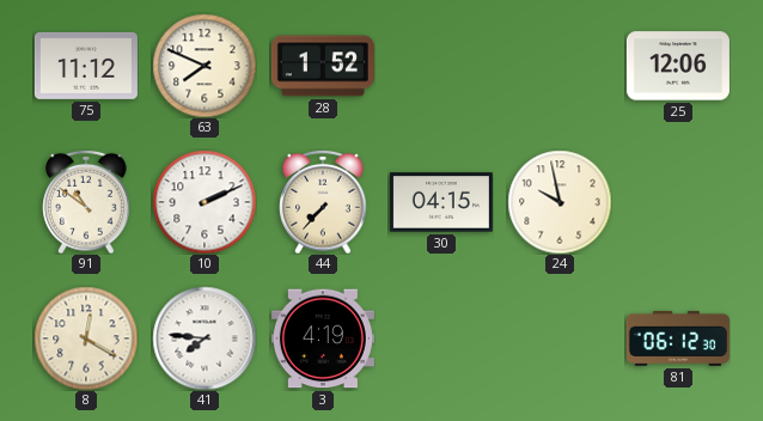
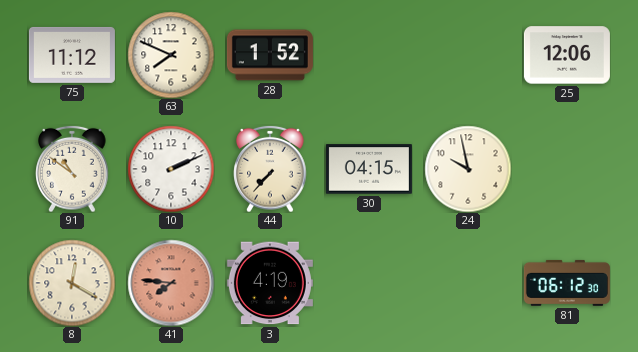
41 dial: white -> salmon
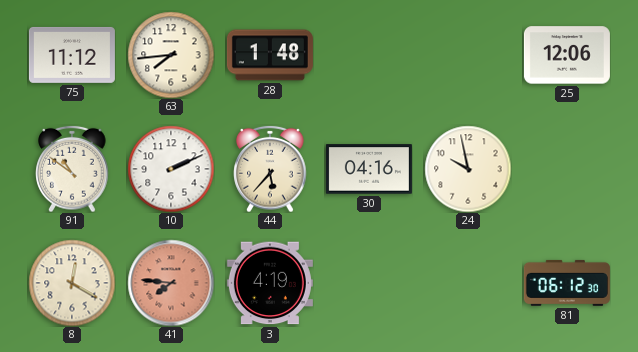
63: 7:49 -> 7:44
28: 1:52 -> 1:48
44: 7:37 -> 5:37
30: 04:15 -> 04:16
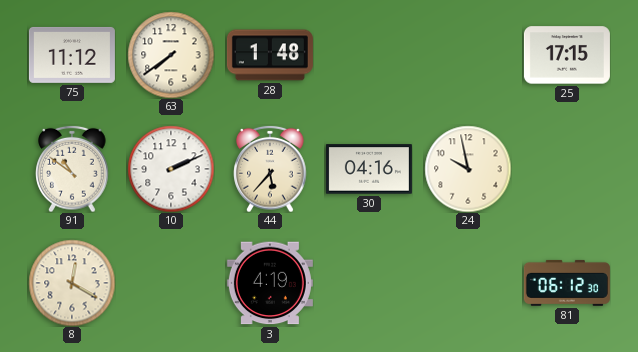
63: 7:44 -> 7:39
25: 12:06 -> 17:15
41: 7:46 -> none
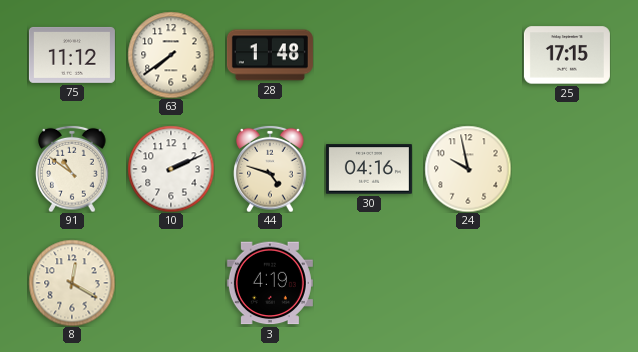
44: 5:37 -> 4:48
81: 06:12 -> none
